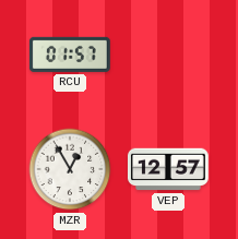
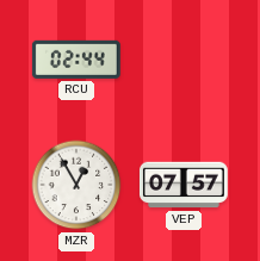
RCU: 01:57 -> 02:44
VEP: 12:57 -> 07:57
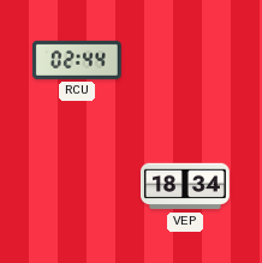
MZR: 12:55 -> none
VEP: 07:57 -> 18:34
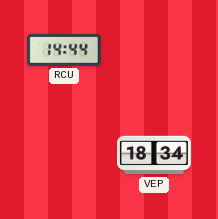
RCU: 02:44 -> 14:44
